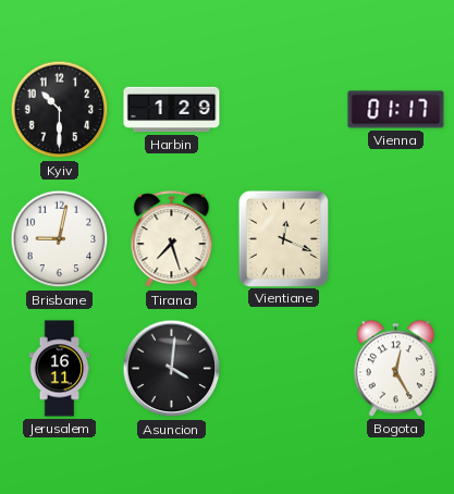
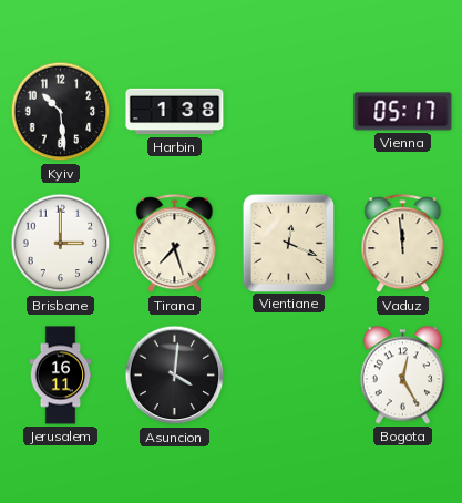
Kyiv: 10:30 -> 10:29
Harbin: 1:29 -> 1:38
Vienna: 01:17 -> 05:17
Brisbane: 9:02 -> 3:00
Vaduz: none -> 11:59
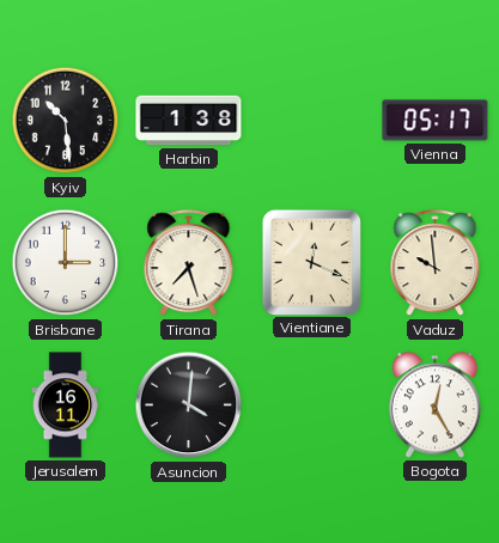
Vaduz: 11:59 -> 9:59
